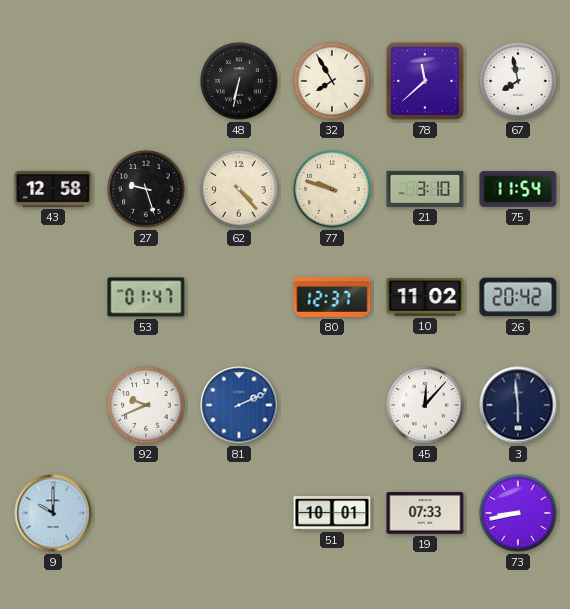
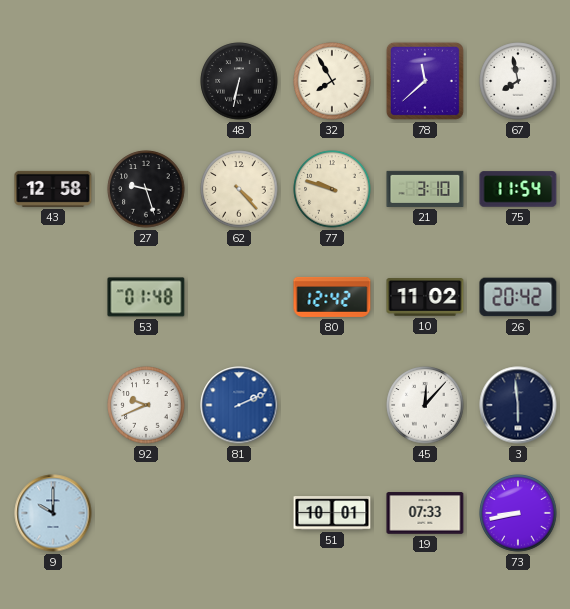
53: 01:47 -> 01:48
80: 12:37 -> 12:42
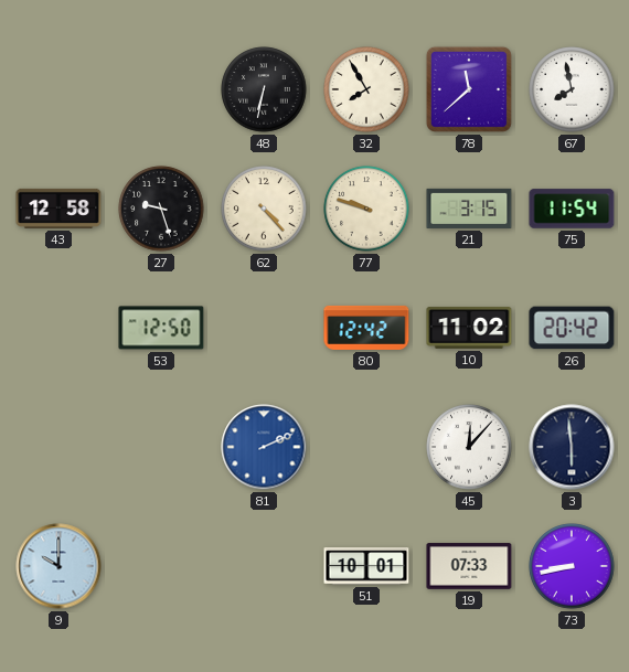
21: 3:10 -> 3:15
53: 01:48 -> 12:50
92: 9:41 -> none
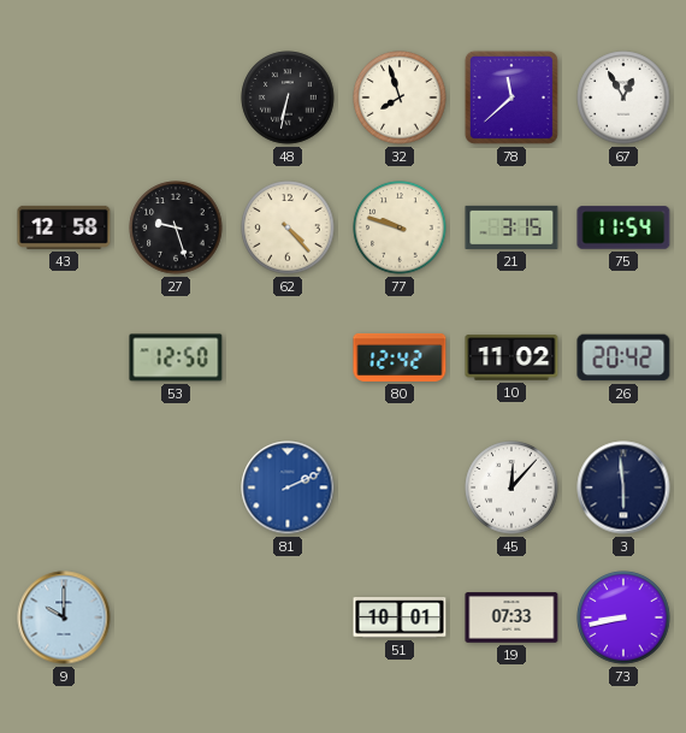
32: 7:55 -> 7:57
67: 7:58 -> 12:55
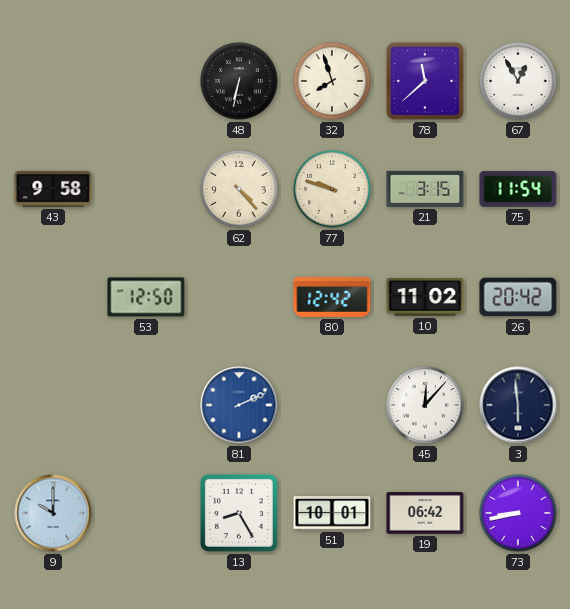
43: 12:58 -> 9:58
27: 9:27 -> none
13: none -> 8:25
19: 07:33 -> 06:42
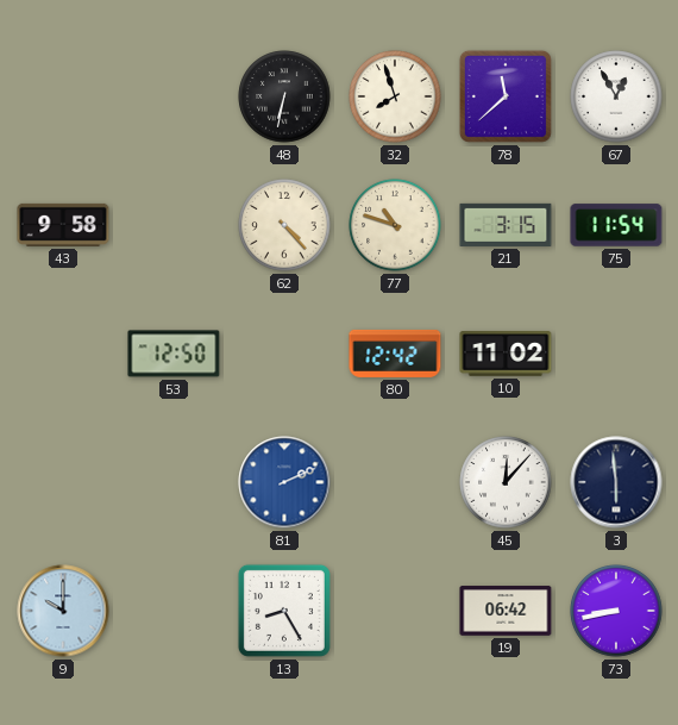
77: 9:48 -> 10:48
26: 20:42 -> none
51: 10:01 -> none
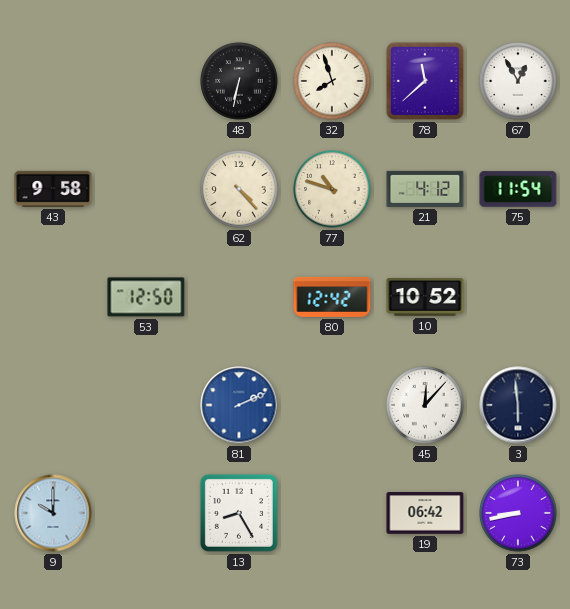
21: 3:15 -> 4:12
10: 11:02 -> 10:52
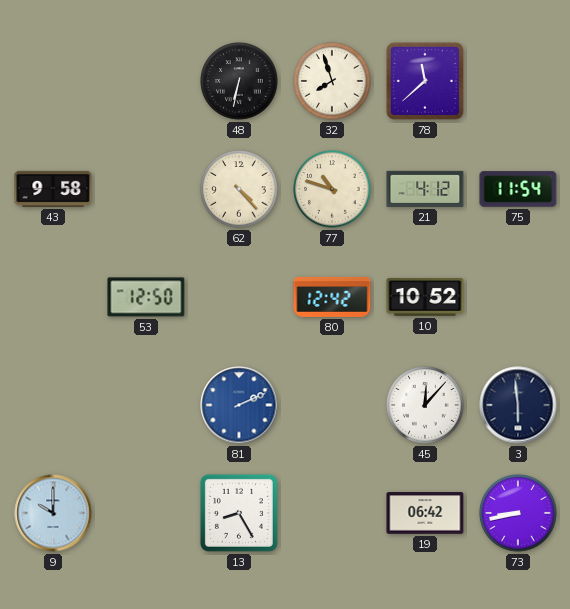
67: 12:55 -> none
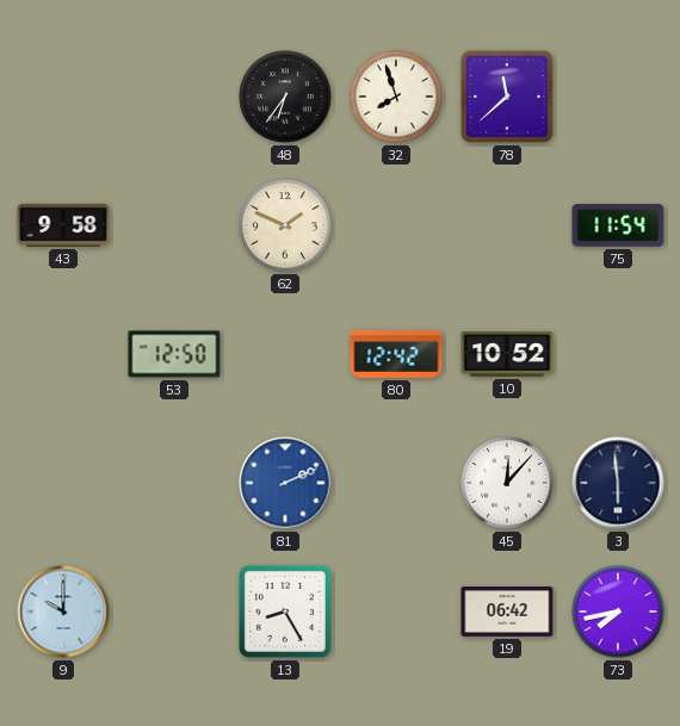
48: 6:32 -> 6:36
62: 4:23 -> 1:49
77: 10:48 -> none
21: 4:12 -> none
73: 8:43 -> 7:43
